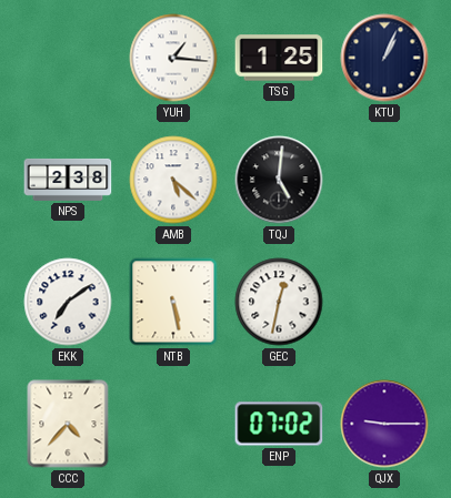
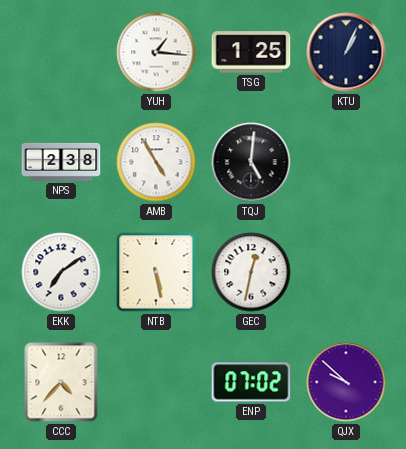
AMB: 5:22 -> 4:55
QJX: 9:15 -> 9:52
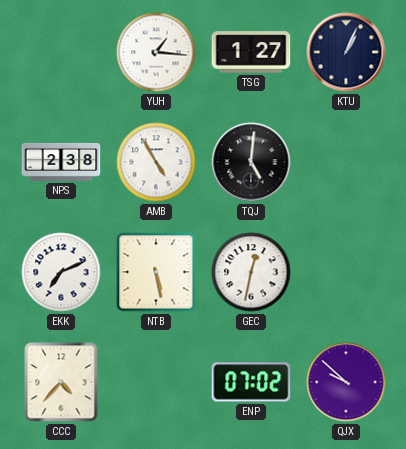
TSG: 1:25 -> 1:27
EKK: 7:09 -> 7:11
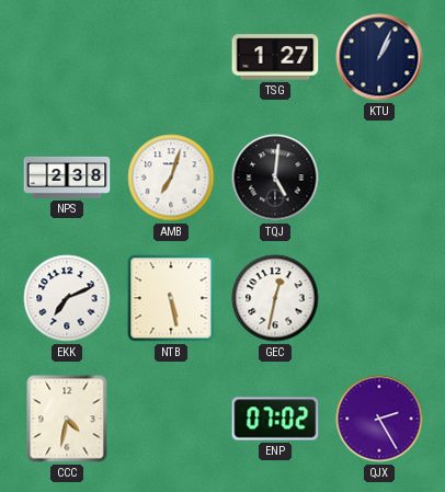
YUH: 1:16 -> none
AMB: 4:55 -> 7:03
CCC: 4:37 -> 4:32
QJX: 9:52 -> 2:25
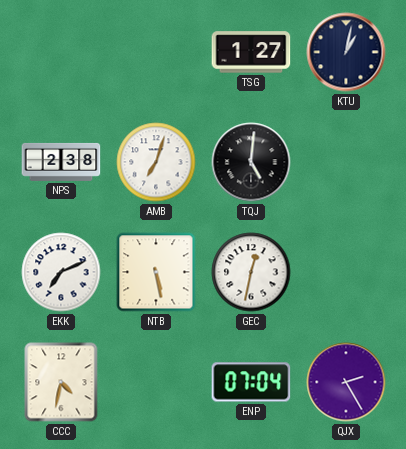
KTU: 1:04 -> 1:02
ENP: 07:02 -> 07:04
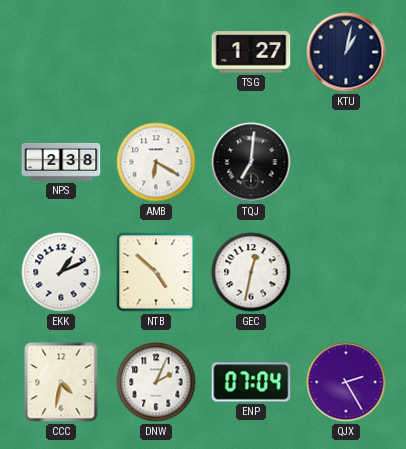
AMB: 7:03 -> 6:20
TQJ: 5:01 -> 7:01
EKK: 7:11 -> 1:11
NTB: 5:28 -> 4:52
DNW: none -> 2:04
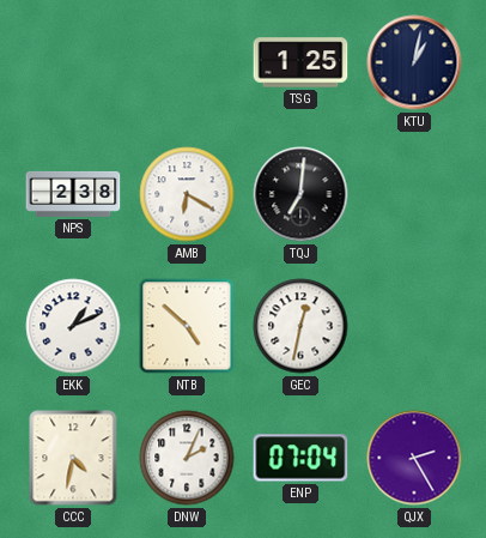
TSG: 1:27 -> 1:25
